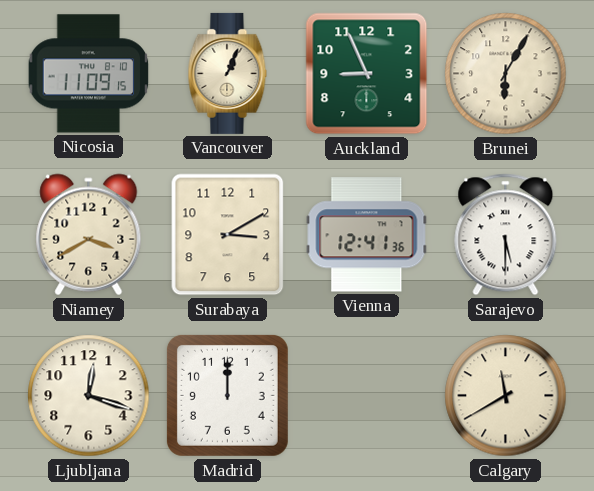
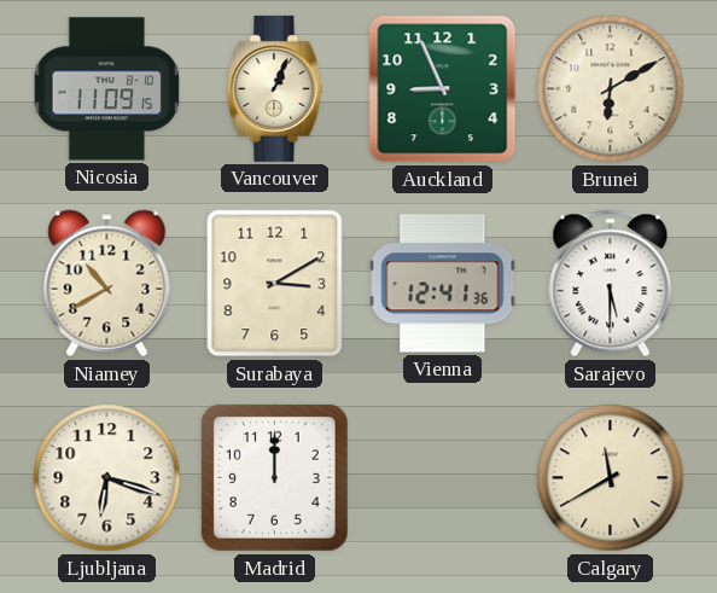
Brunei: 6:05 -> 6:10
Niamey: 3:40 -> 10:40
Ljubljana: 12:18 -> 6:18
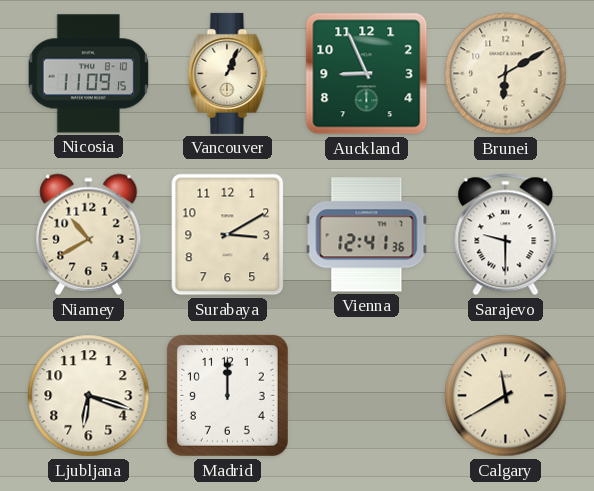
Sarajevo: 5:30 -> 9:30
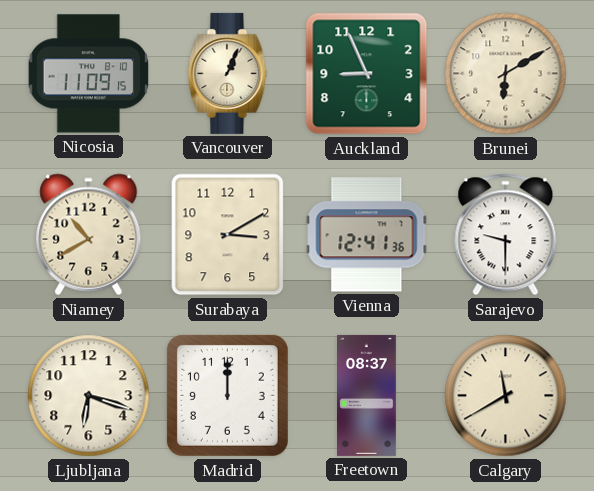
Freetown: none -> 08:37
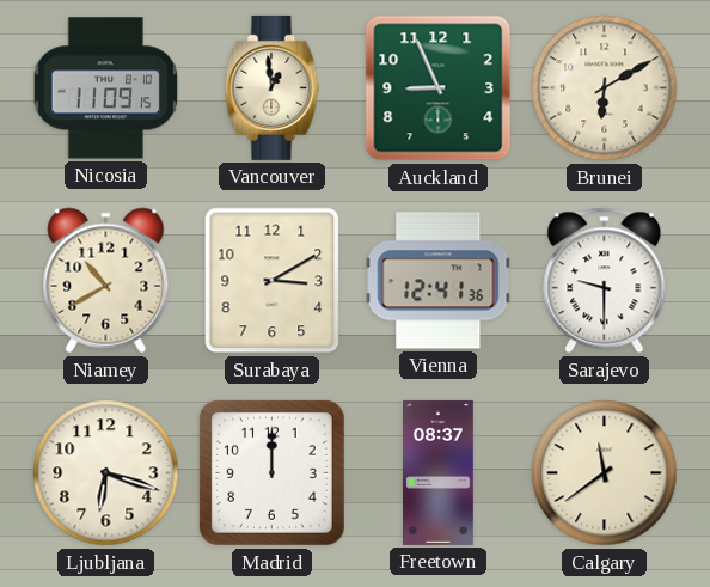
Vancouver: 1:04 -> 12:59
Calgary: 11:40 -> 11:39
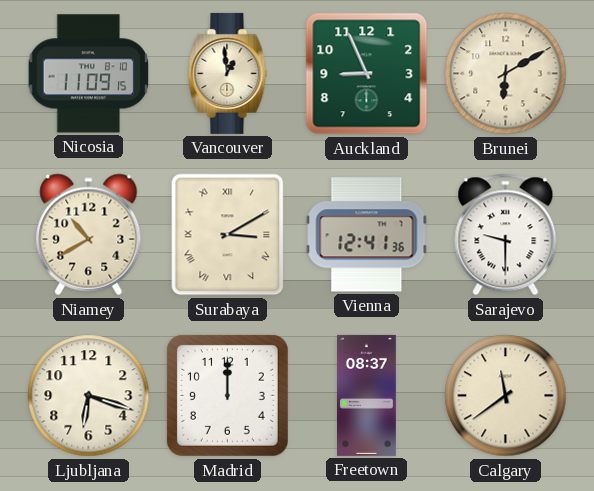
Surabaya numerals: Arabic -> Roman
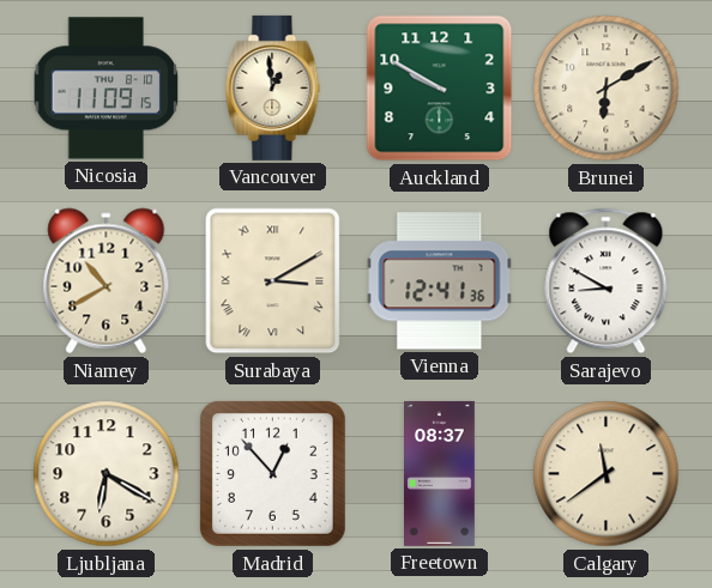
Auckland: 8:56 -> 9:50
Sarajevo: 9:30 -> 8:50
Ljubljana: 6:18 -> 6:20
Madrid: 12:00 -> 12:53
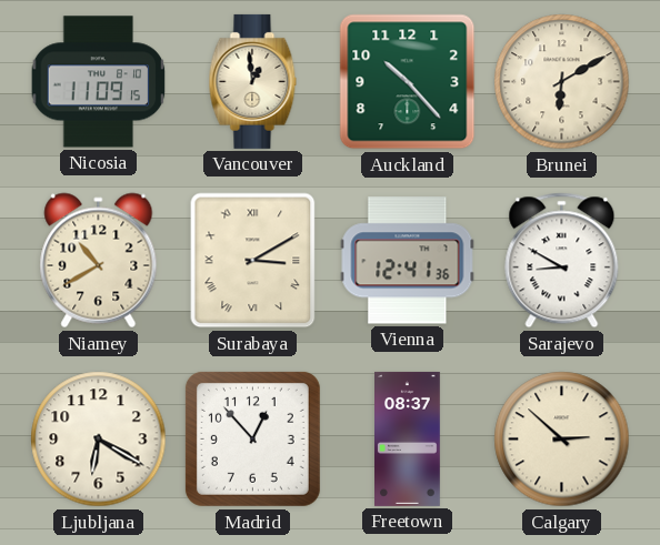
Auckland: 9:50 -> 10:23
Calgary: 11:39 -> 2:52
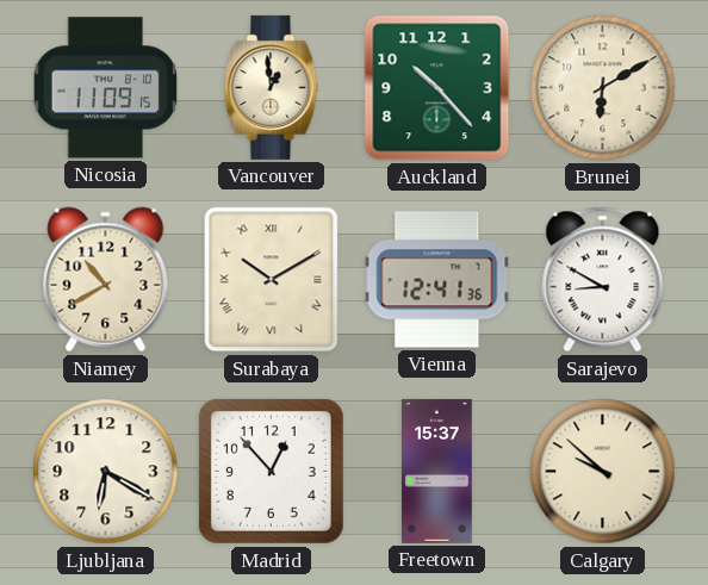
Surabaya: 3:10 -> 10:10
Freetown: 08:37 -> 15:37
Calgary: 2:52 -> 9:52
